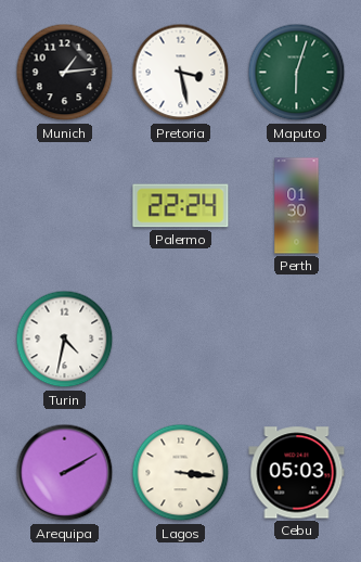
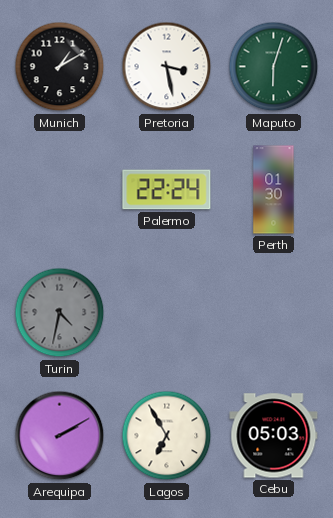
Munich: 1:14 -> 1:10
Turin dial: white -> grey
Lagos: 3:16 -> 6:55
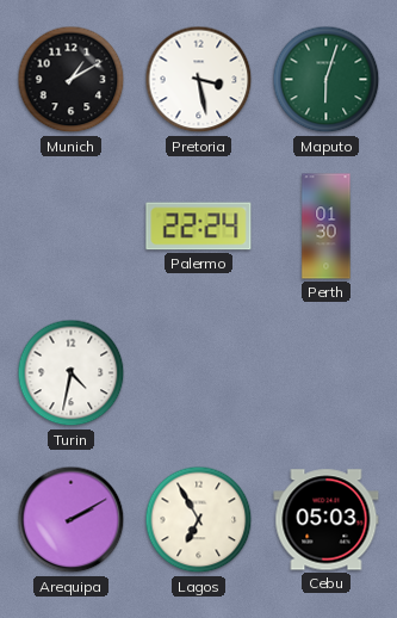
Turin dial: grey -> white
